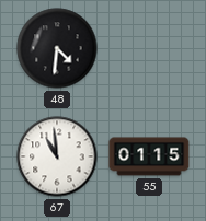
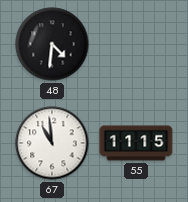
55: 01:15 -> 11:15
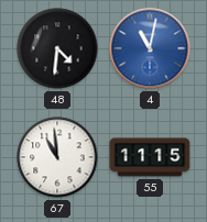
4: none -> 11:02
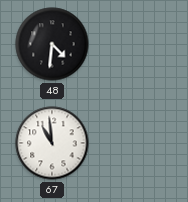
4: 11:02 -> none
55: 11:15 -> none
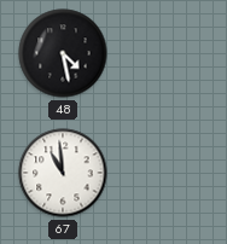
48: 4:31 -> 4:28
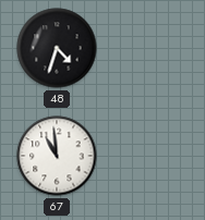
48: 4:28 -> 4:33
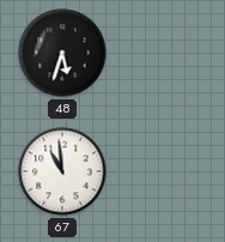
48: 4:33 -> 5:33
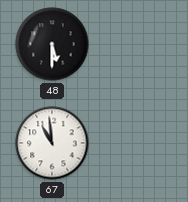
48: 5:33 -> 5:30
